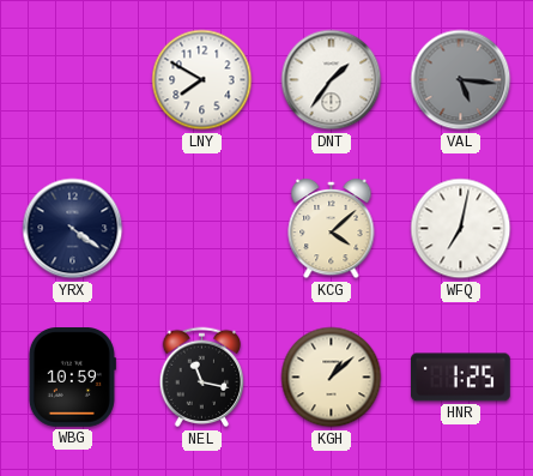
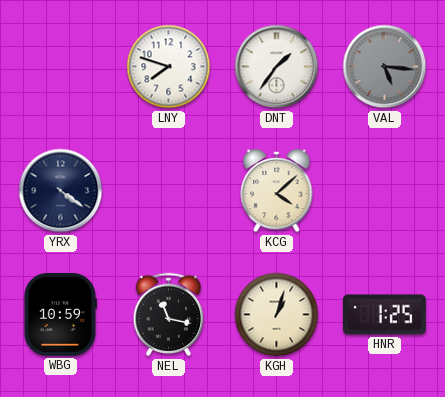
LNY: 7:50 -> 7:48
WFQ: 7:02 -> none
KGH: 1:08 -> 1:03
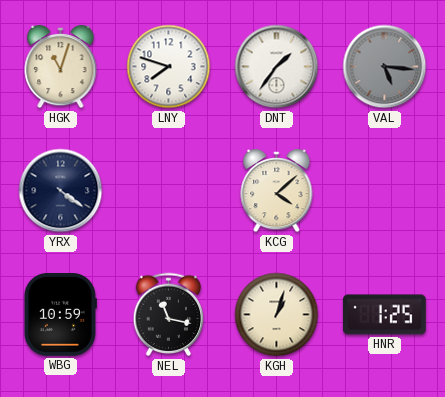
HGK: none -> 11:03
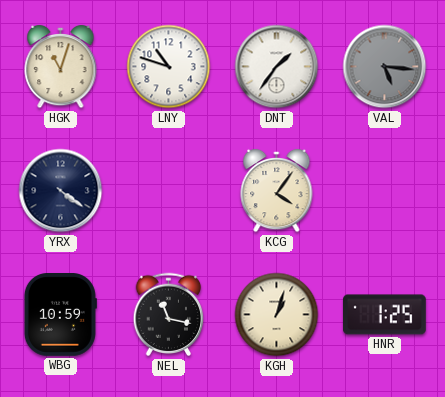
LNY: 7:48 -> 10:48
KCG: 4:08 -> 4:06
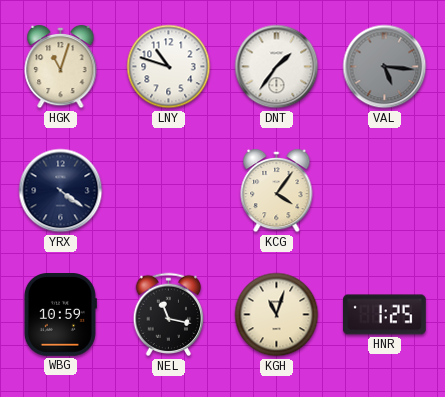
KGH: 1:03 -> 11:03
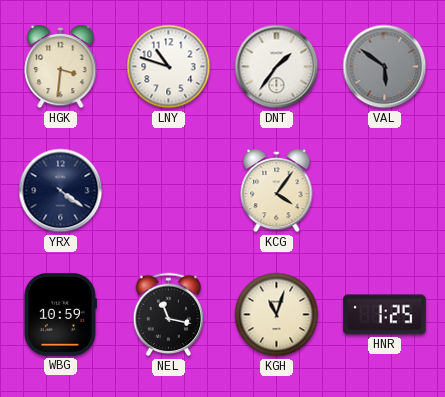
HGK: 11:03 -> 3:31
VAL: 5:16 -> 5:51
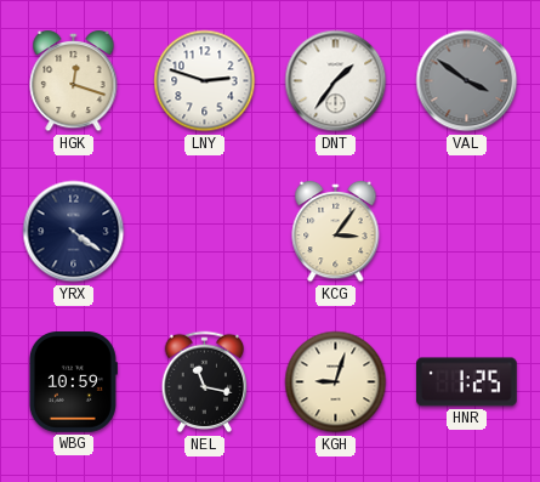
HGK: 3:31 -> 12:18
LNY: 10:48 -> 2:48
VAL: 5:51 -> 3:51
KCG: 4:06 -> 3:06
KGH: 11:03 -> 9:03
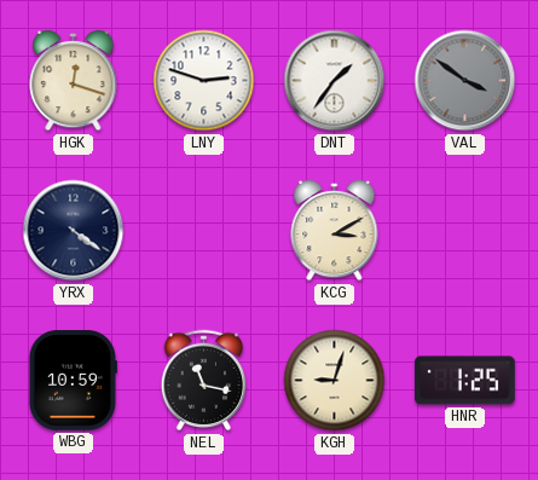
KCG: 3:06 -> 3:10
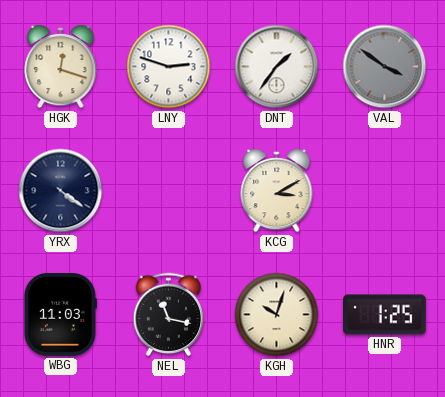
WBG: 10:59 -> 11:03
KGH: 9:03 -> 10:03
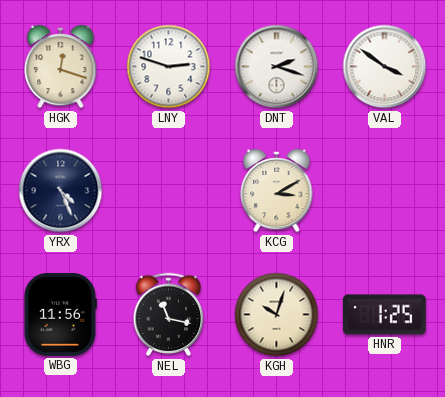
DNT: 1:36 -> 2:18
VAL dial: grey -> white
YRX: 4:21 -> 4:26
WBG: 11:03 -> 11:56
